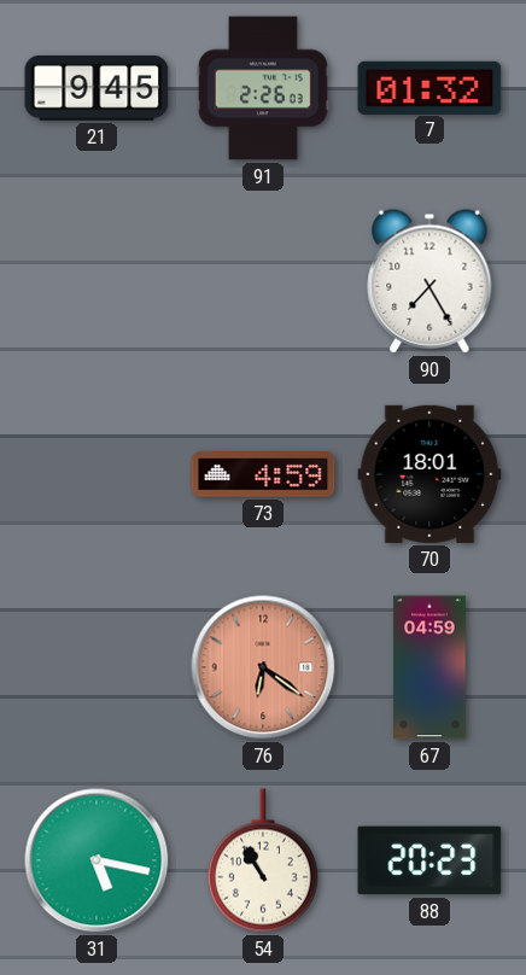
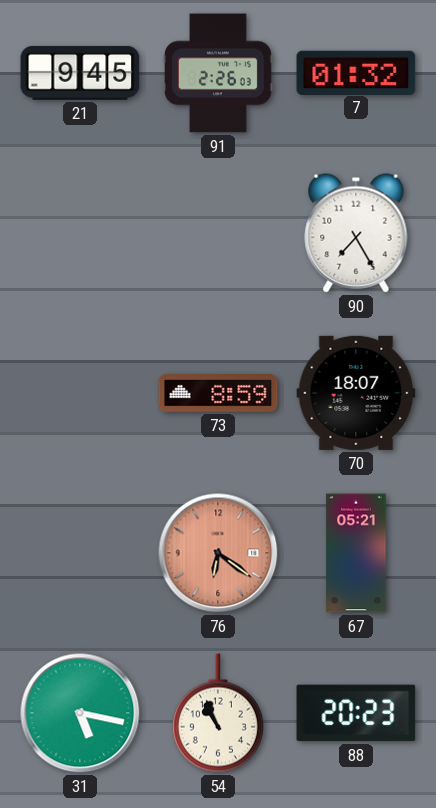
73: 4:59 -> 8:59
70: 18:01 -> 18:07
67: 04:59 -> 05:21
54: 10:55 -> 10:56
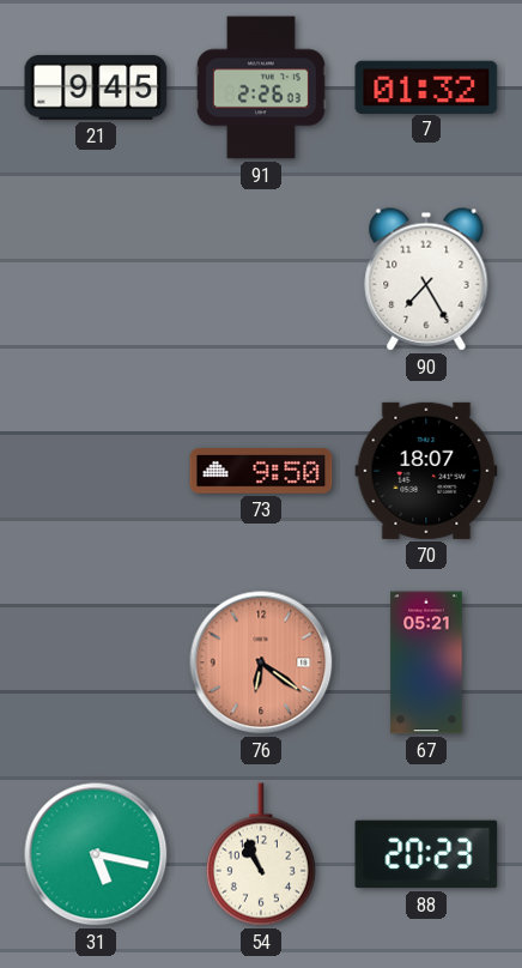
73: 8:59 -> 9:50
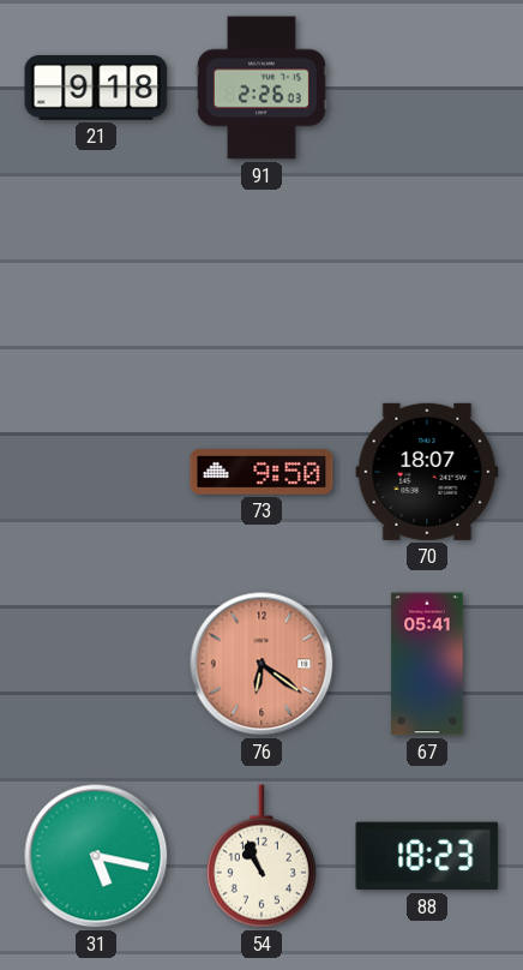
21: 9:45 -> 9:18
7: 01:32 -> none
90: 7:25 -> none
67: 05:21 -> 05:41
88: 20:23 -> 18:23
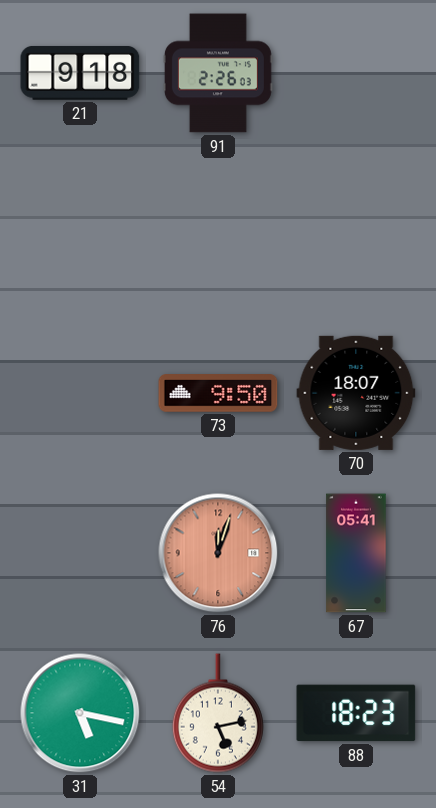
76: 6:21 -> 12:03
54: 10:56 -> 5:13
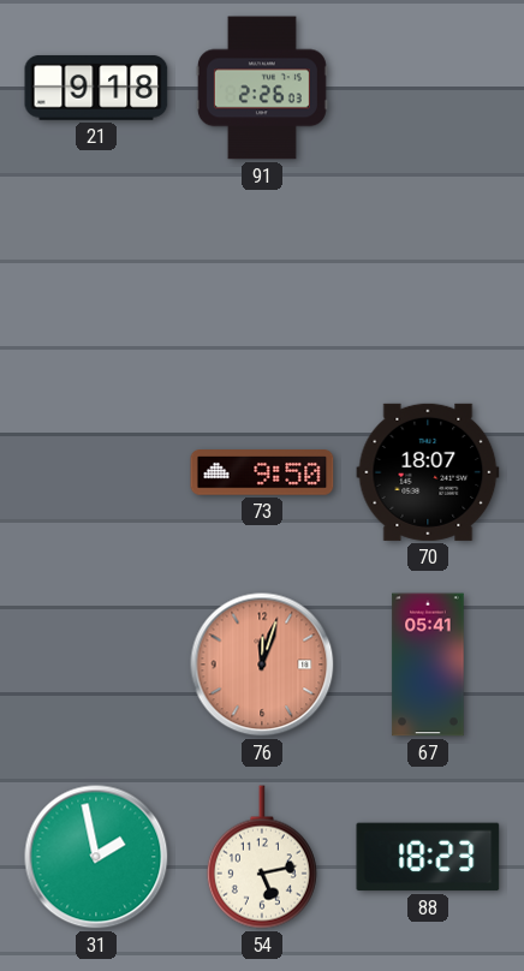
31: 5:17 -> 1:58
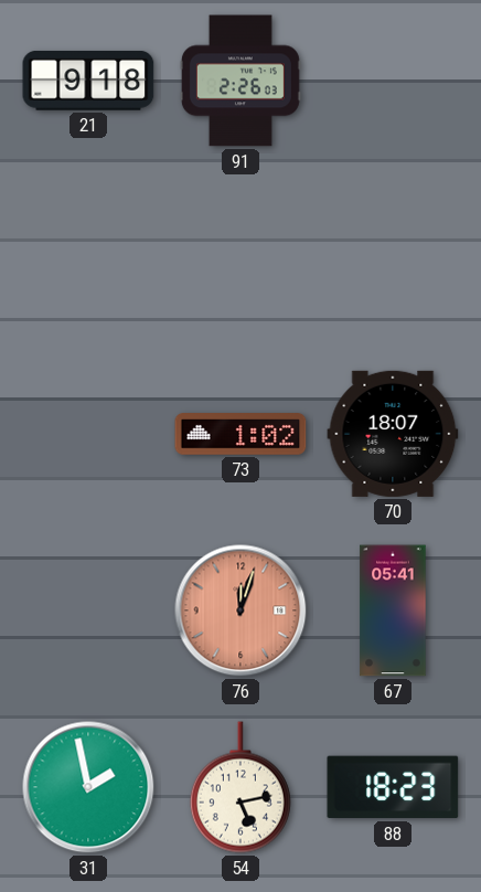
73: 9:50 -> 1:02
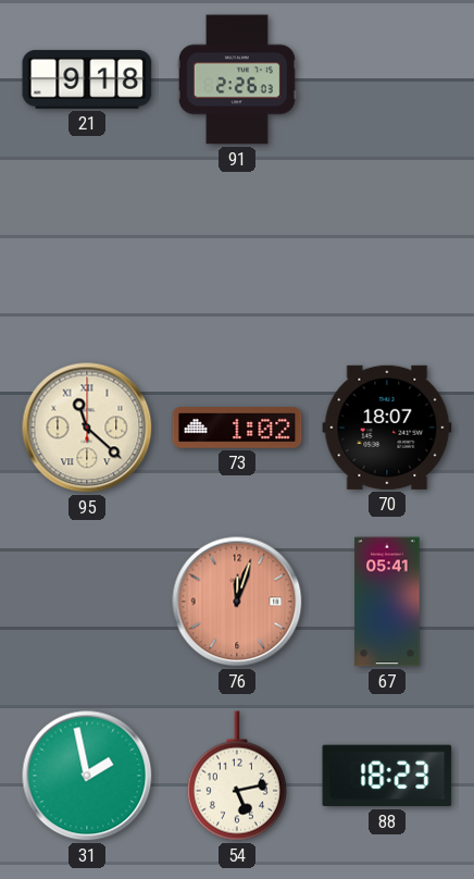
95: none -> 11:22
